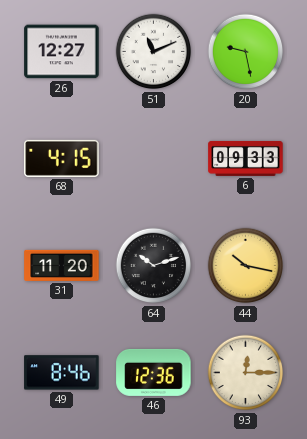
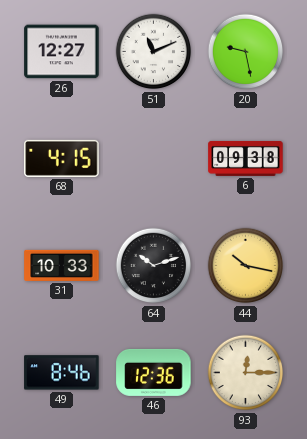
6: 09:33 -> 09:38
31: 11:20 -> 10:33
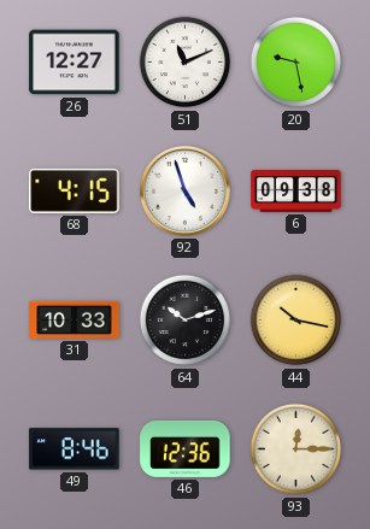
92: none -> 4:57
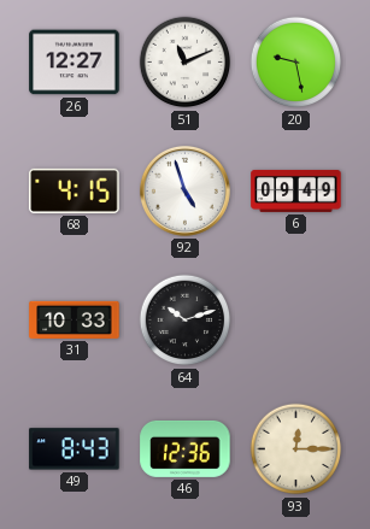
6: 09:38 -> 09:49
44: 10:17 -> none
49: 8:46 -> 8:43
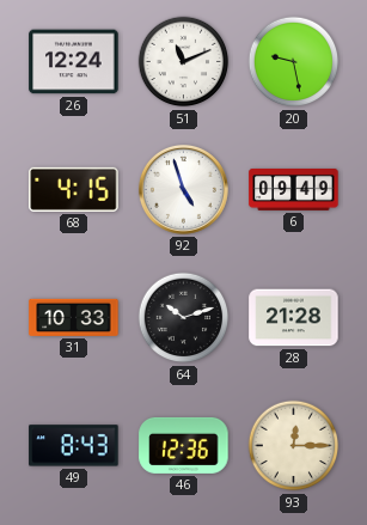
26: 12:27 -> 12:24
28: none -> 21:28
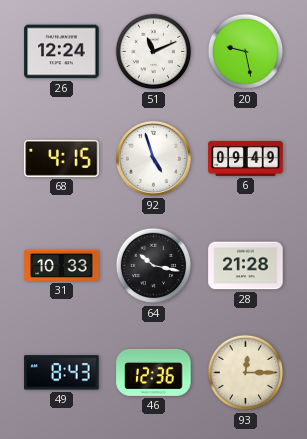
64: 10:12 -> 10:17
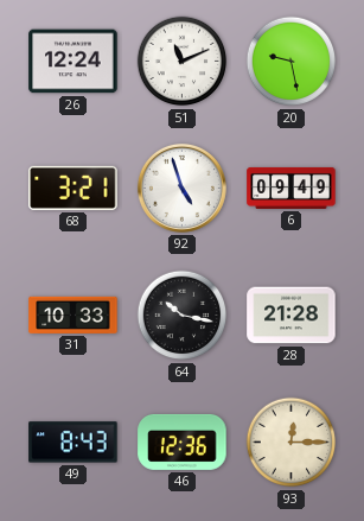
68: 4:15 -> 3:21
